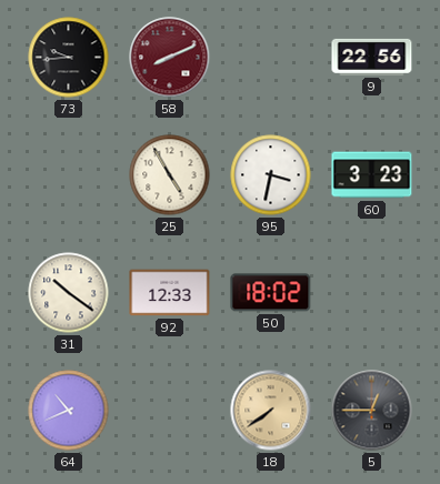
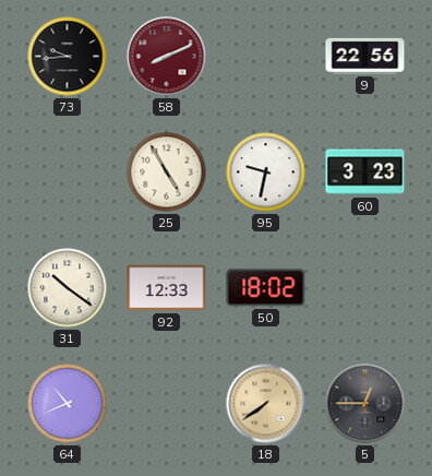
95: 3:32 -> 9:32
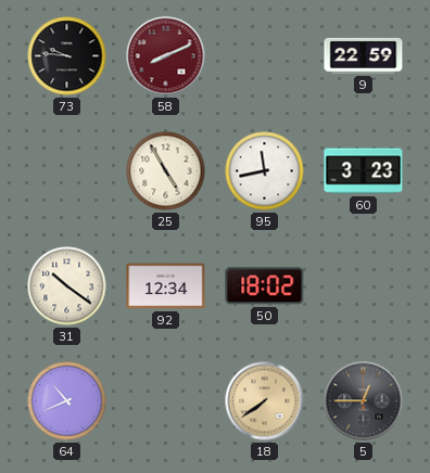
73: 9:44 -> 9:46
9: 22:56 -> 22:59
95: 9:32 -> 11:43
92: 12:33 -> 12:34
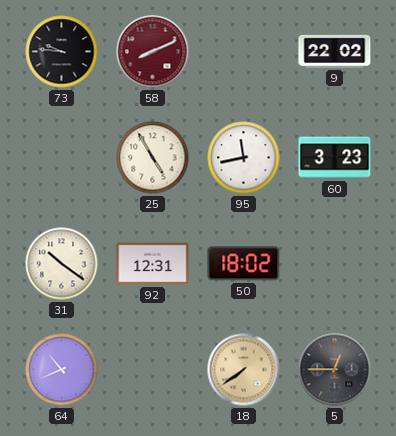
9: 22:59 -> 22:02
92: 12:34 -> 12:31
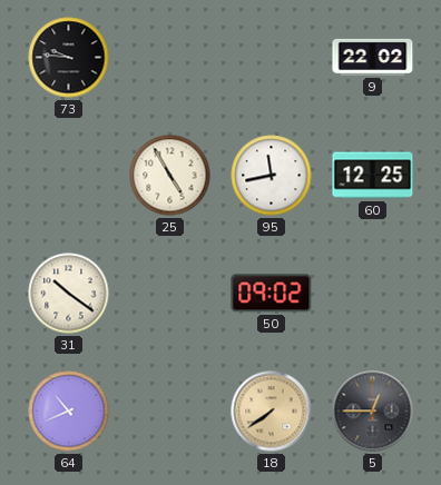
58: 8:11 -> none
60: 3:23 -> 12:25
92: 12:31 -> none
50: 18:02 -> 09:02
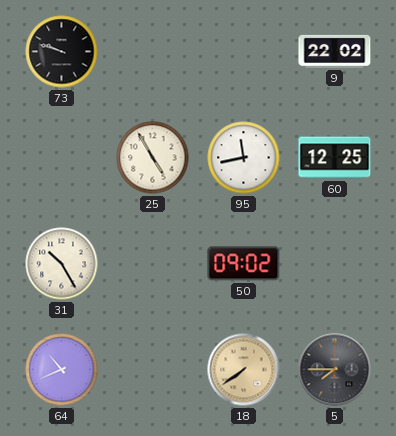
73: 9:46 -> 9:48
31: 10:21 -> 10:25
5: 12:45 -> 7:45
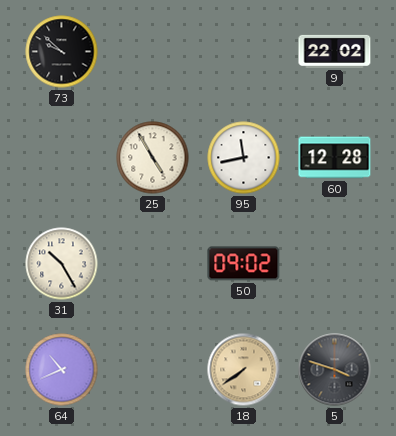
73: 9:48 -> 9:52
60: 12:25 -> 12:28
5: 7:45 -> 3:48
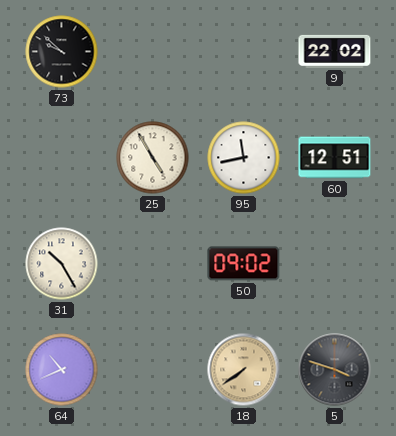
60: 12:28 -> 12:51
